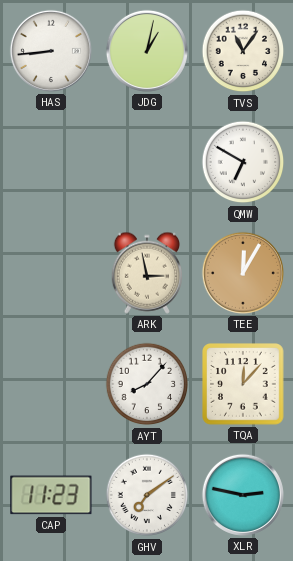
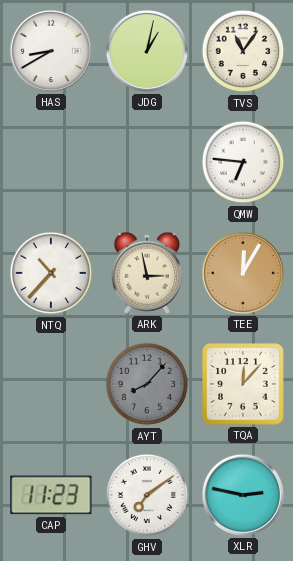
HAS: 8:44 -> 8:40
QMW: 6:50 -> 6:46
NTQ: none -> 10:37
AYT dial: white -> grey
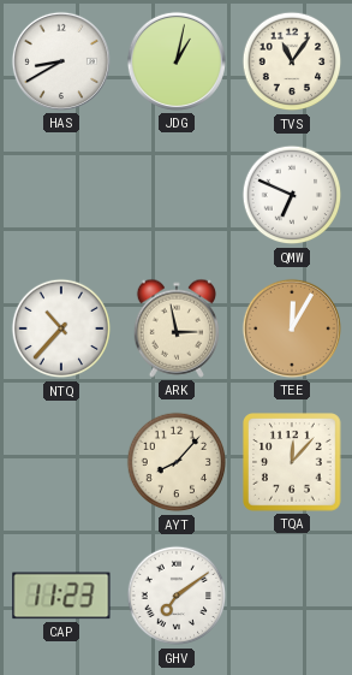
QMW: 6:46 -> 6:49
AYT dial: grey -> cream
XLR: 2:47 -> none
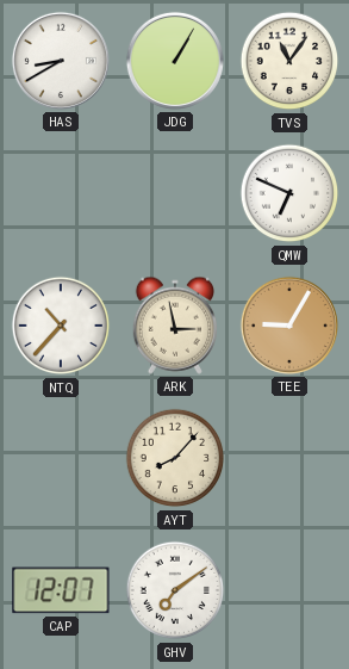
JDG: 1:02 -> 1:05
TEE: 12:05 -> 9:05
TQA: 12:07 -> none
CAP: 11:23 -> 12:07
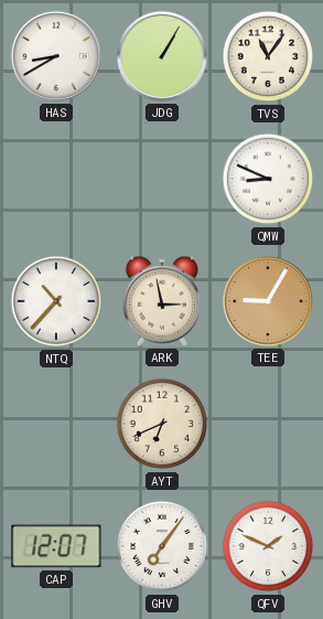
QMW: 6:49 -> 8:49
AYT: 8:07 -> 6:41
GHV: 7:09 -> 7:06
QFV: none -> 1:49
